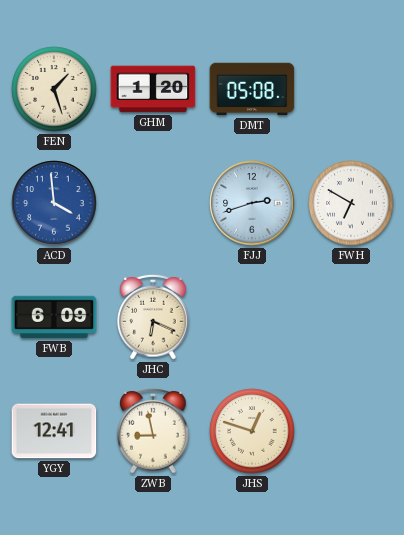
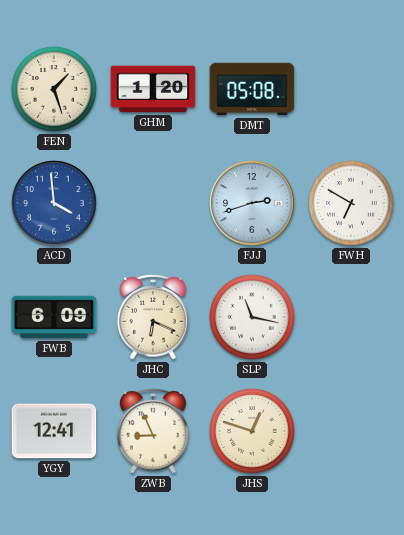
SLP: none -> 11:17
ZWB: 8:58 -> 8:56
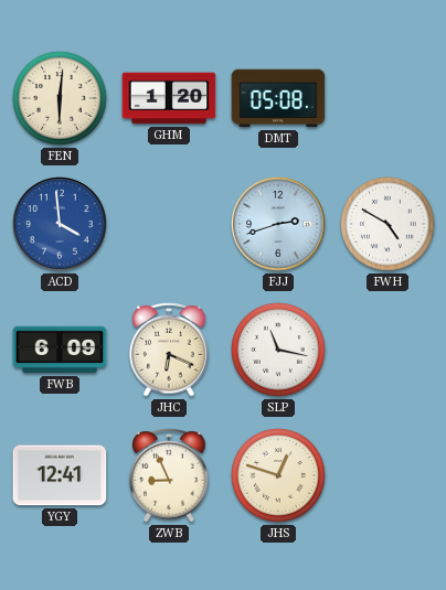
FEN: 1:27 -> 6:01
FWH: 6:50 -> 4:50
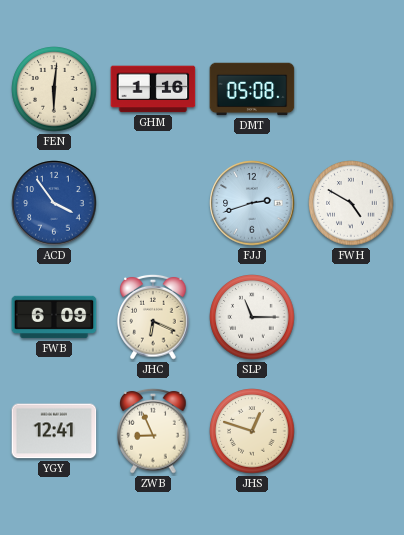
GHM: 1:20 -> 1:16
ACD: 3:59 -> 3:54
SLP: 11:17 -> 11:15
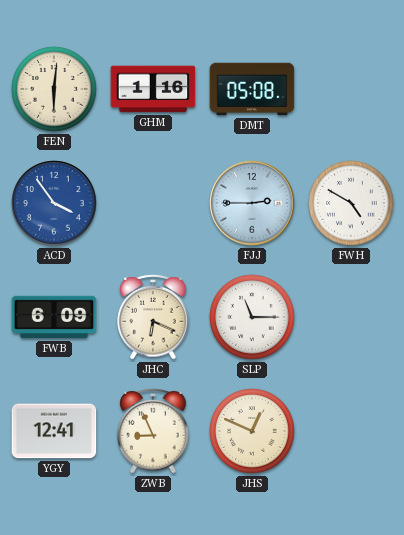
FJJ: 2:42 -> 2:45
JHS: 12:48 -> 12:49
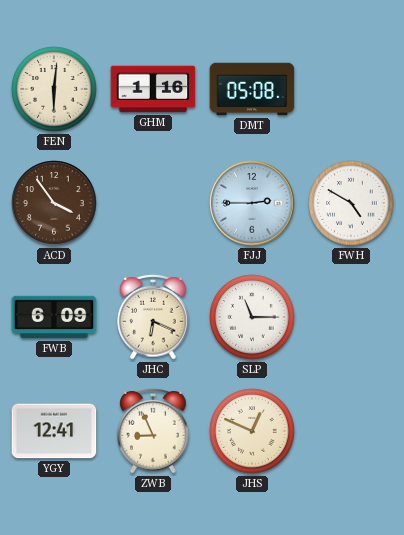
ACD dial: blue -> brown
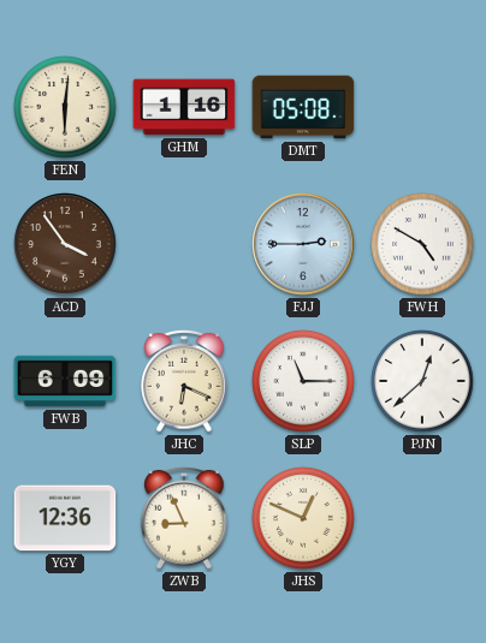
PJN: none -> 12:38
YGY: 12:41 -> 12:36
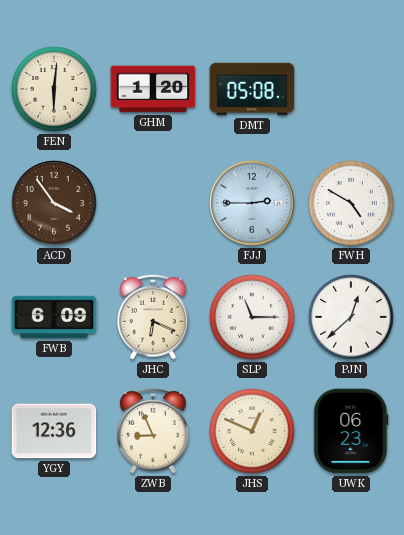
GHM: 1:16 -> 1:20
UWK: none -> 06:23
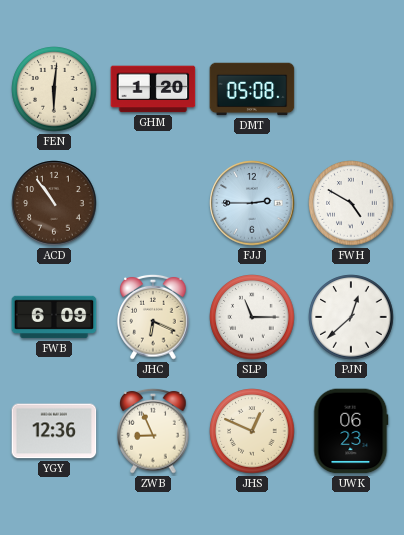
ACD: 3:54 -> 10:54
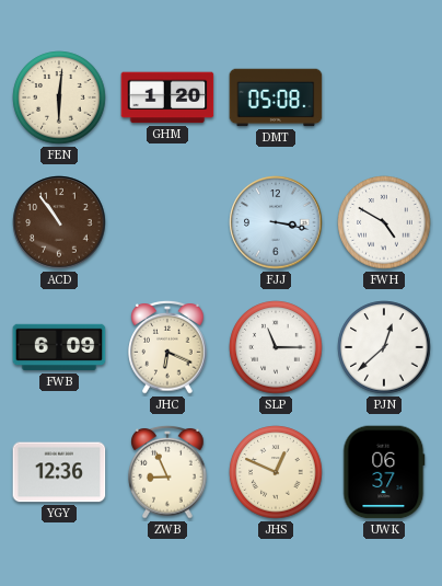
FJJ: 2:45 -> 3:17
UWK: 06:23 -> 06:37
